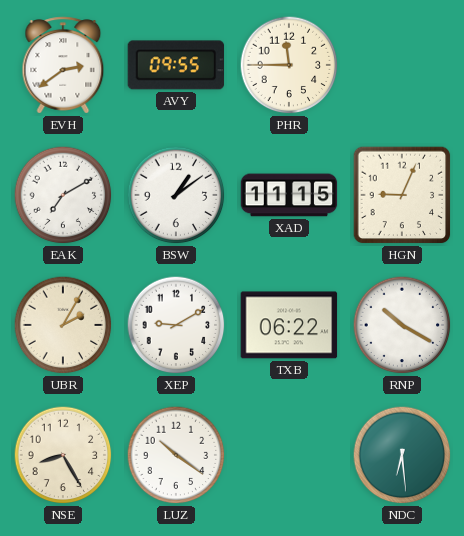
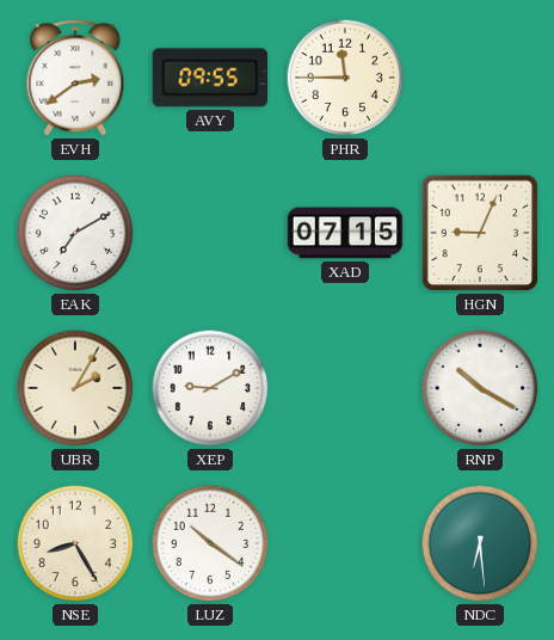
BSW: 1:09 -> none
XAD: 11:15 -> 07:15
TXB: 06:22 -> none
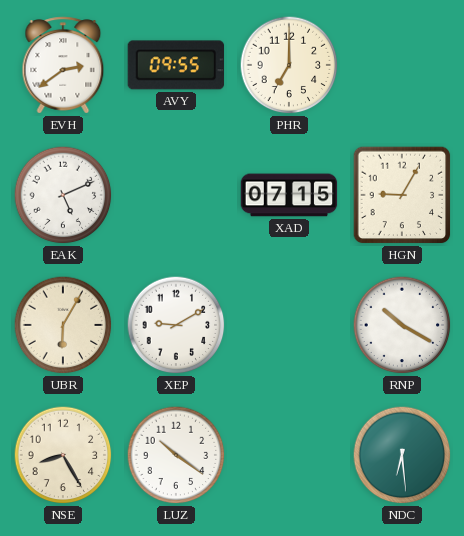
PHR: 11:45 -> 7:00
EAK: 7:10 -> 5:11
HGN: 9:04 -> 9:05
UBR: 2:05 -> 6:05
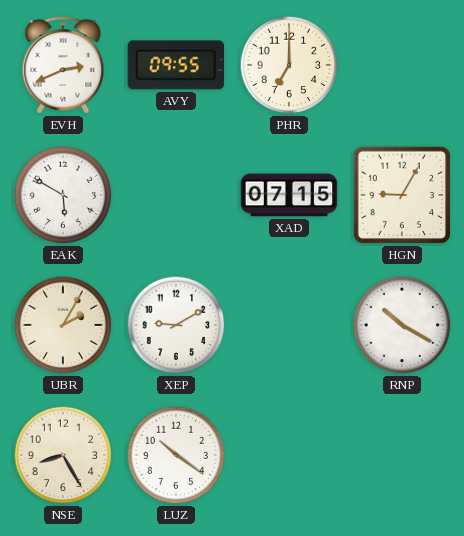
EVH: 2:39 -> 2:41
EAK: 5:11 -> 5:50
UBR: 6:05 -> 2:05
NDC: 6:29 -> none
